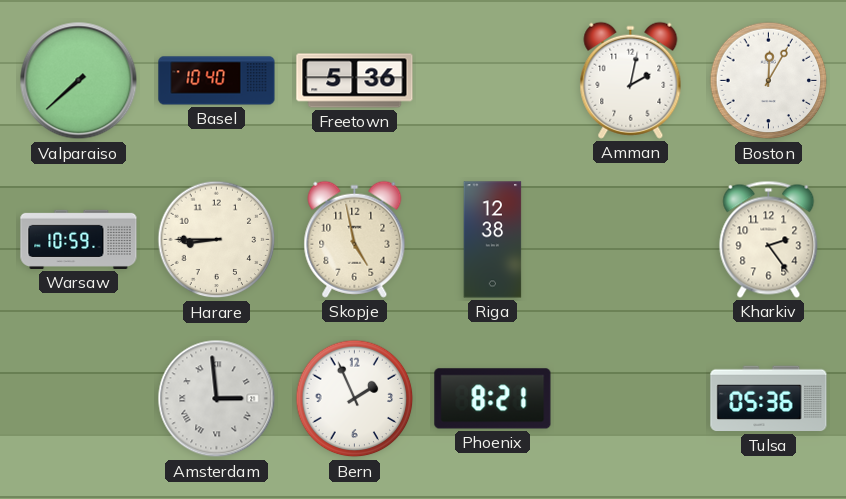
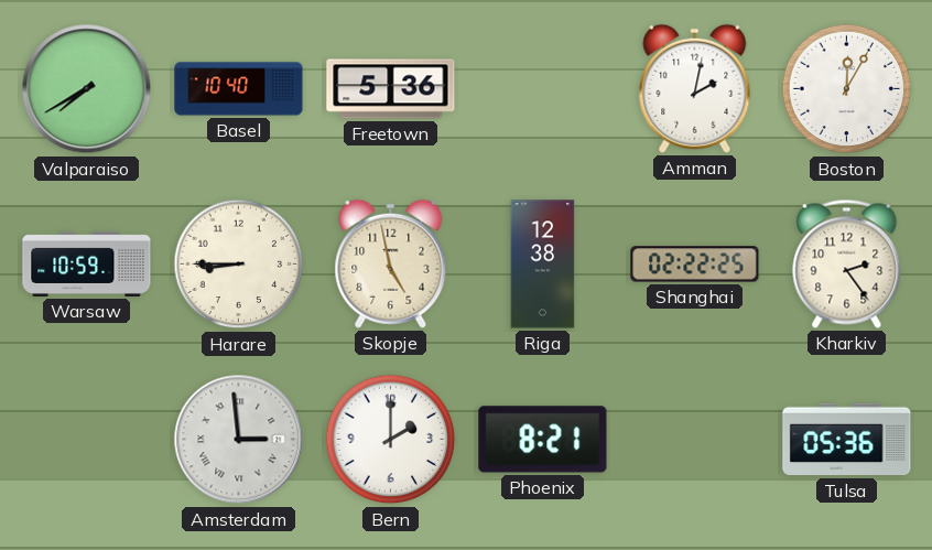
Valparaiso: 7:38 -> 7:40
Shanghai: none -> 02:22
Bern: 1:56 -> 2:00
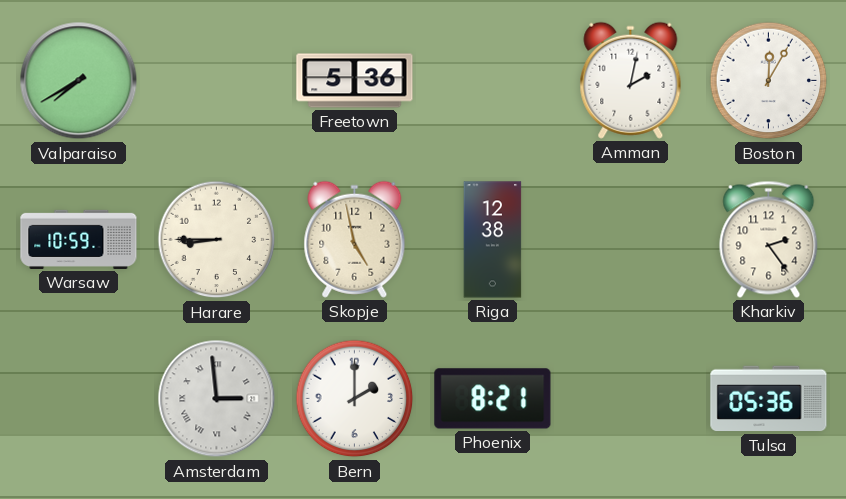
Basel: 10:40 -> none
Shanghai: 02:22 -> none
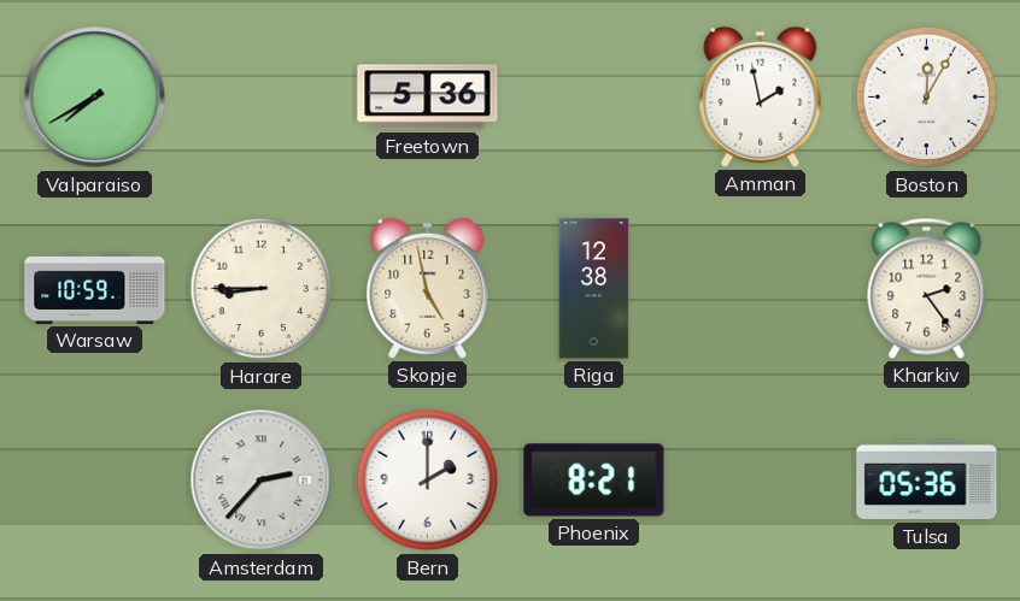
Amman: 2:02 -> 1:58
Amsterdam: 2:59 -> 2:37
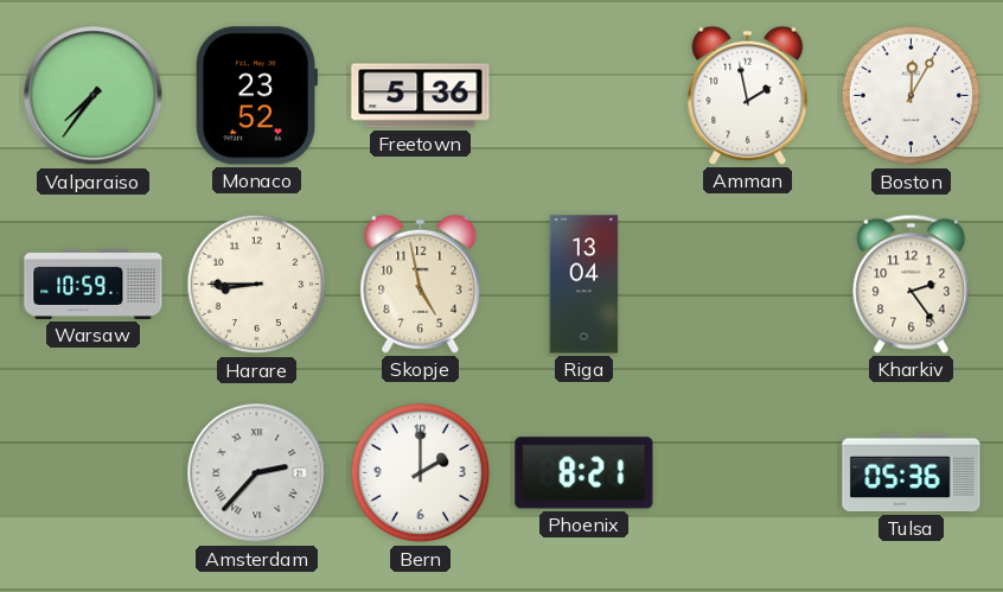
Valparaiso: 7:40 -> 7:36
Monaco: none -> 23:52
Riga: 12:38 -> 13:04
